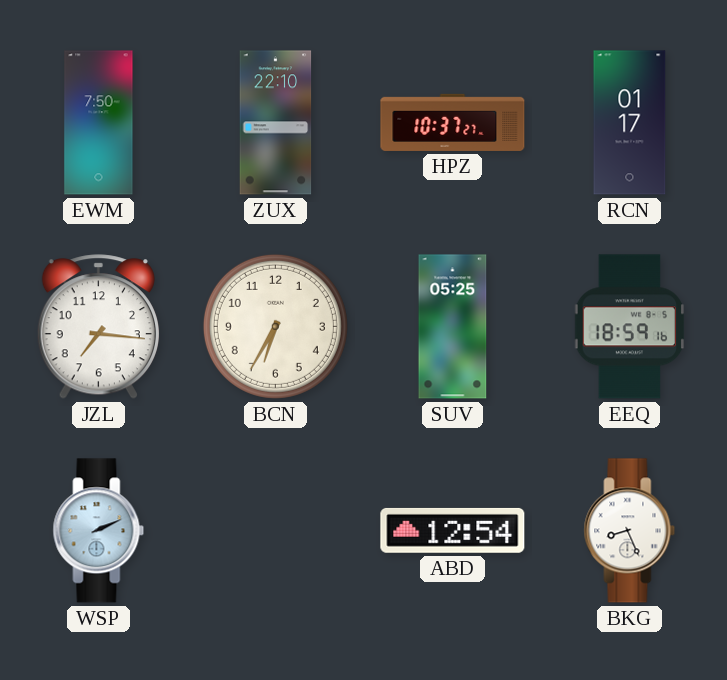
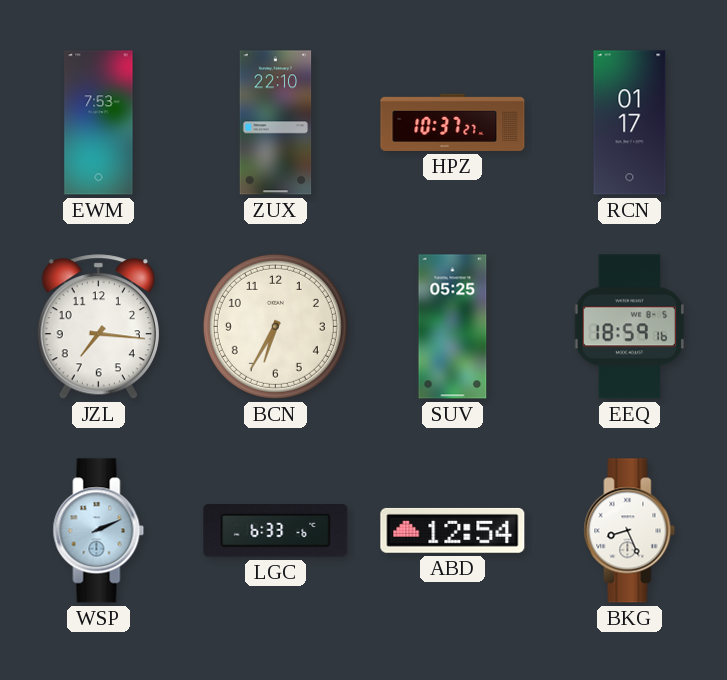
EWM: 7:50 -> 7:53
LGC: none -> 6:33
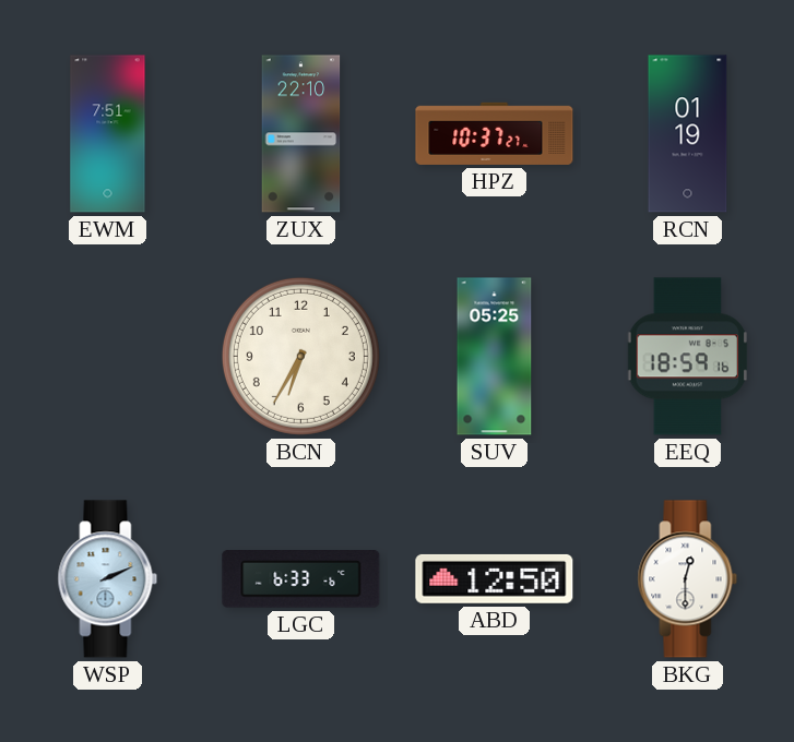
EWM: 7:53 -> 7:51
RCN: 01:17 -> 01:19
JZL: 7:16 -> none
ABD: 12:54 -> 12:50
BKG: 8:26 -> 12:30
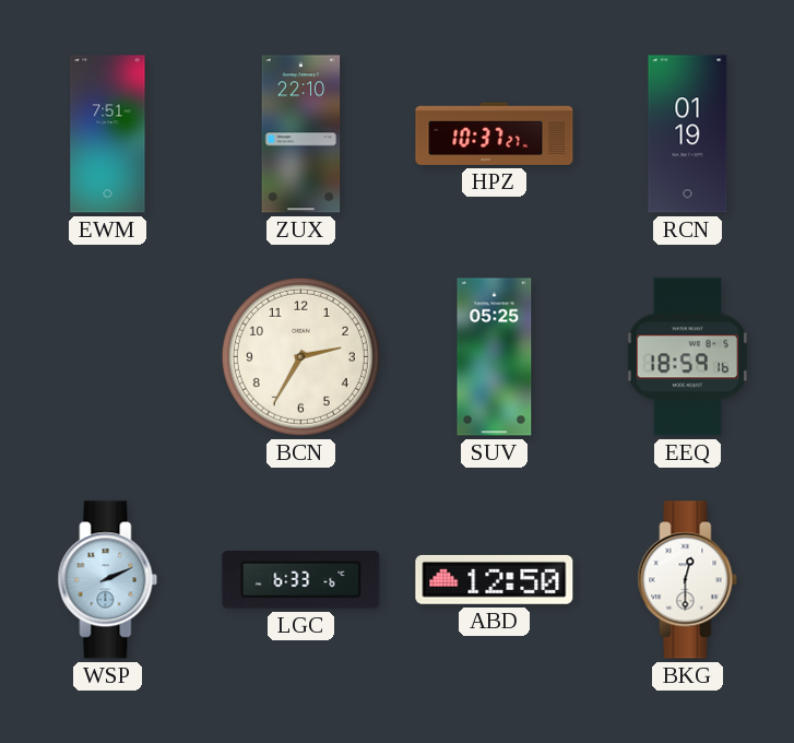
BCN: 6:35 -> 2:35
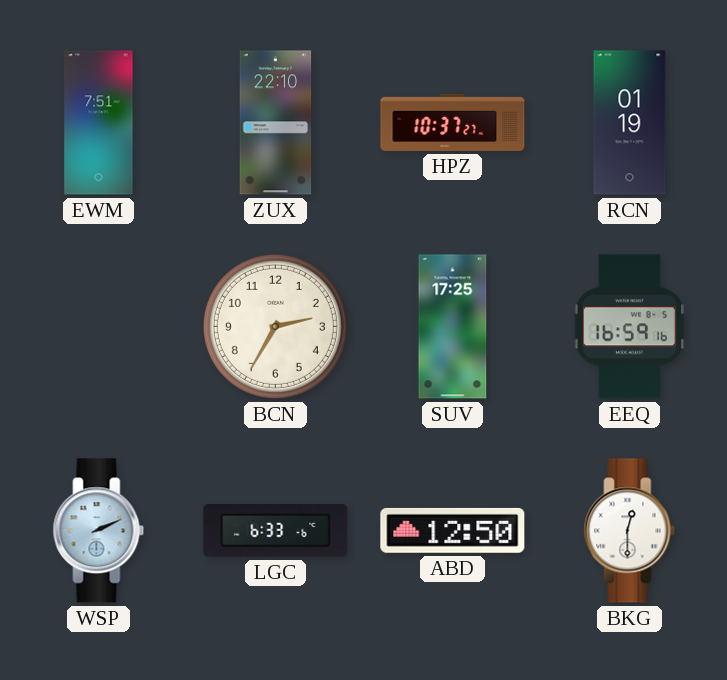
SUV: 05:25 -> 17:25
EEQ: 18:59 -> 16:59
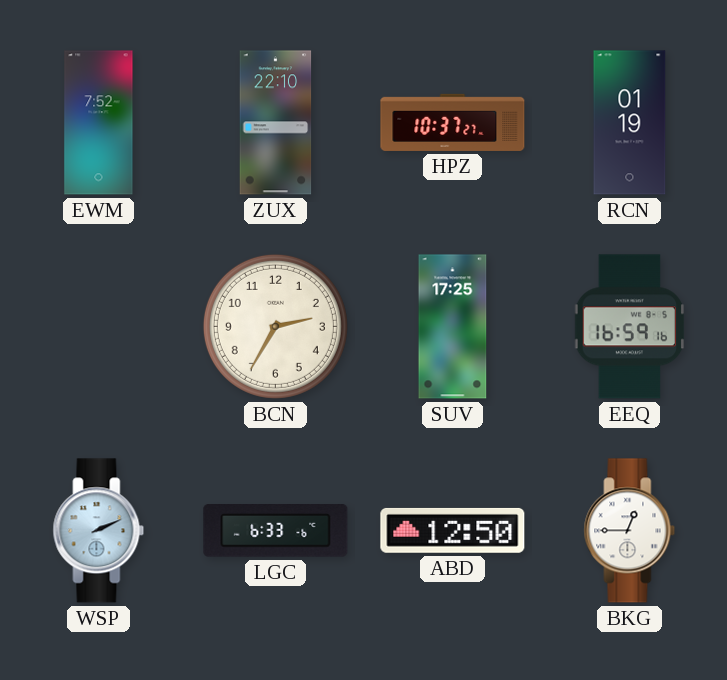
EWM: 7:51 -> 7:52
BKG: 12:30 -> 12:45
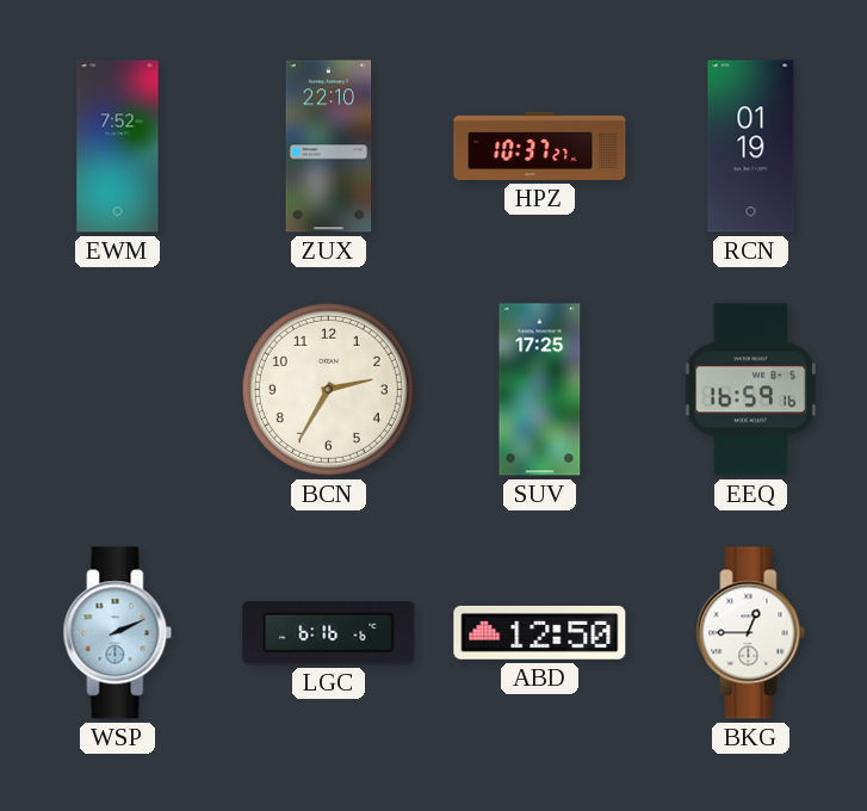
LGC: 6:33 -> 6:16
